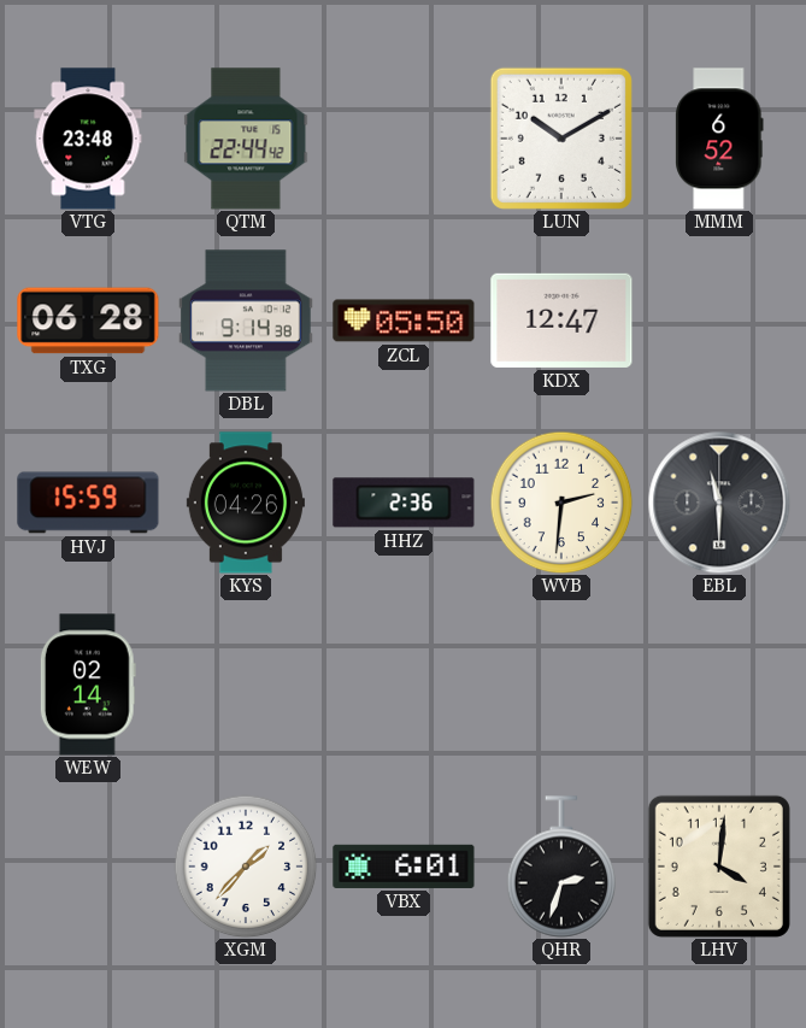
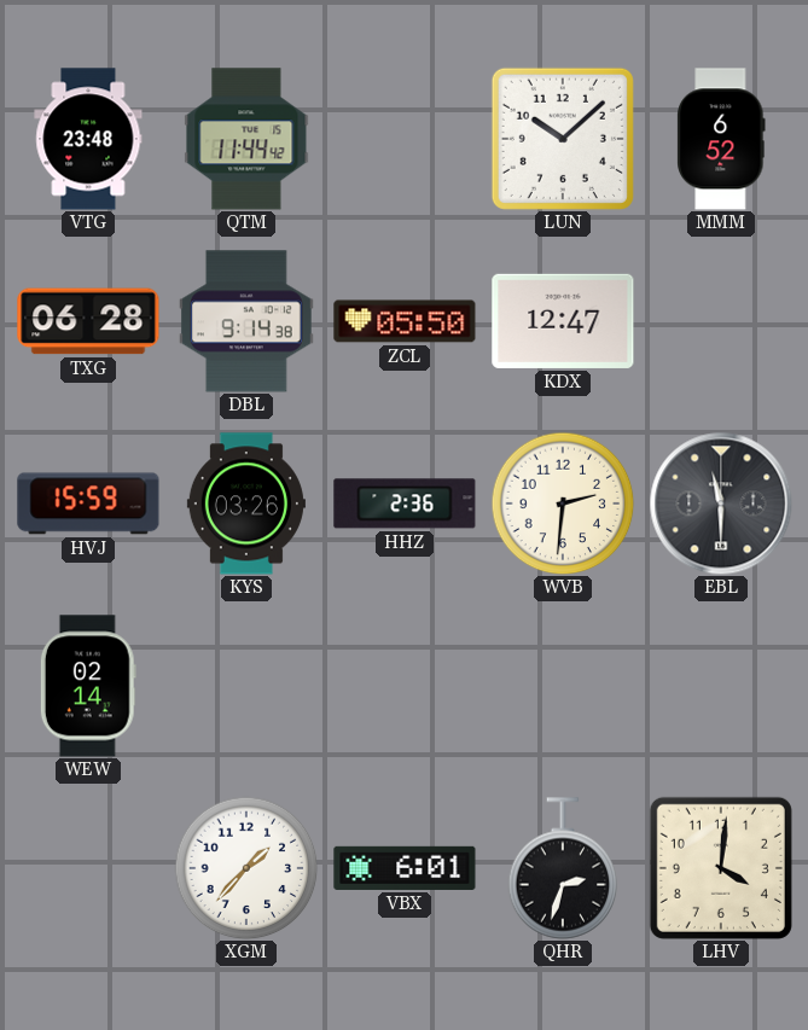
QTM: 22:44 -> 11:44
LUN: 10:10 -> 10:08
KYS: 04:26 -> 03:26
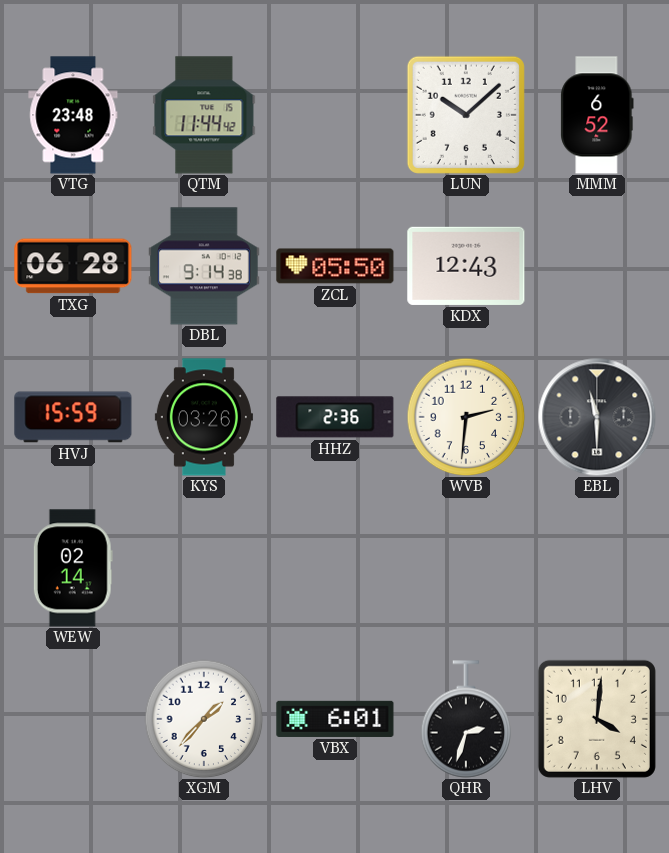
KDX: 12:47 -> 12:43
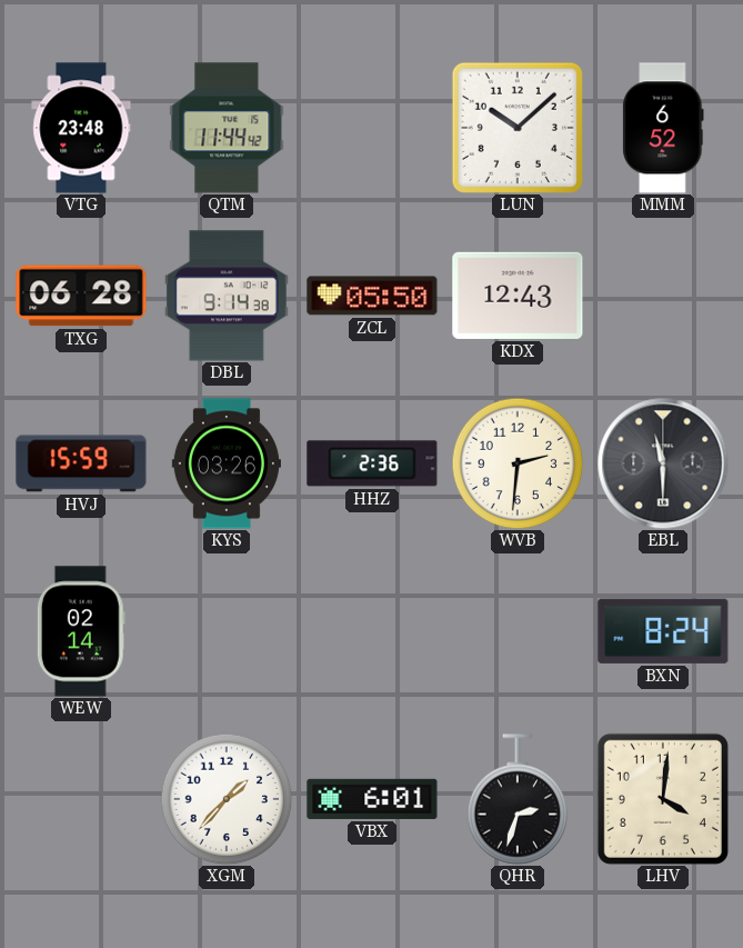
BXN: none -> 8:24
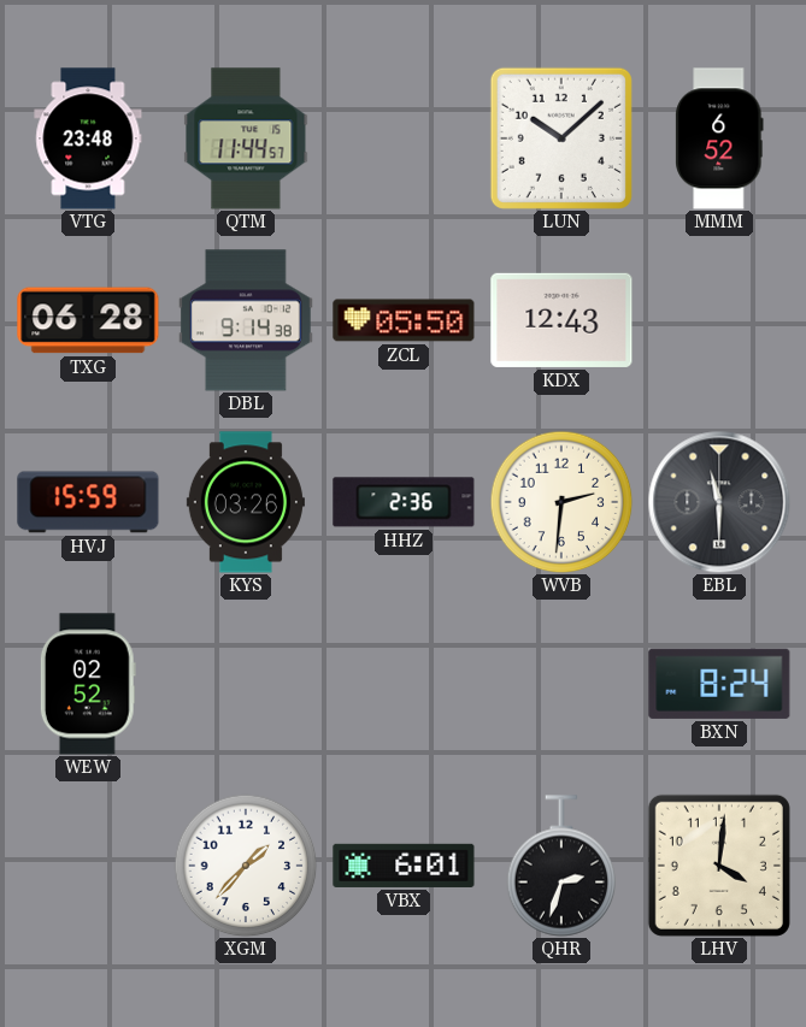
QTM: 11:44:42 -> 11:44:57
WEW: 02:14 -> 02:52
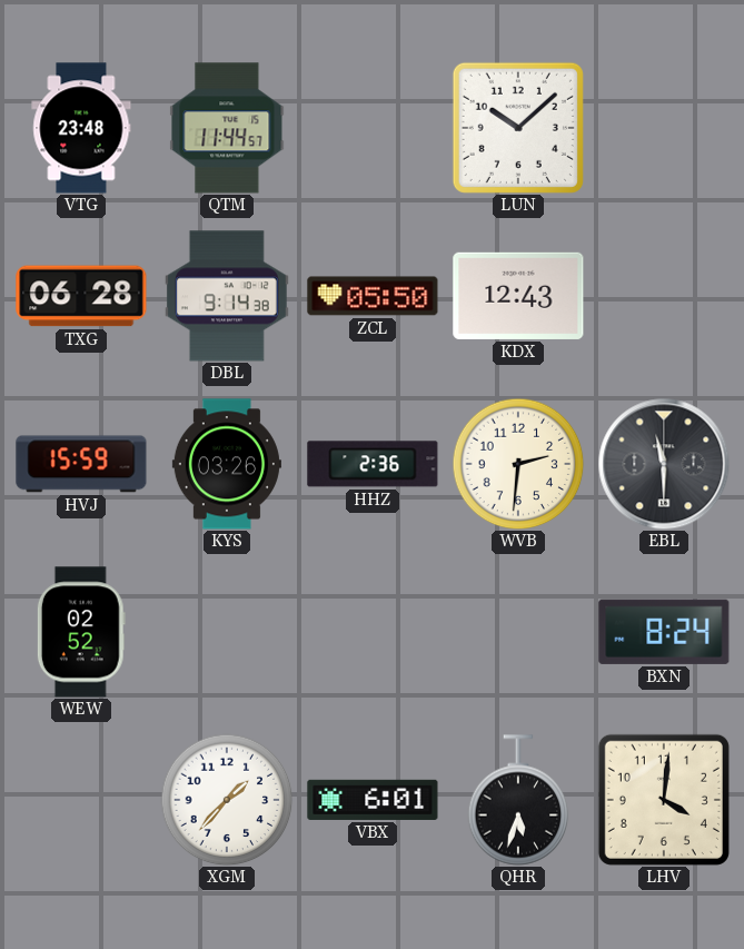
MMM: 6:52 -> none
QHR: 2:33 -> 5:33
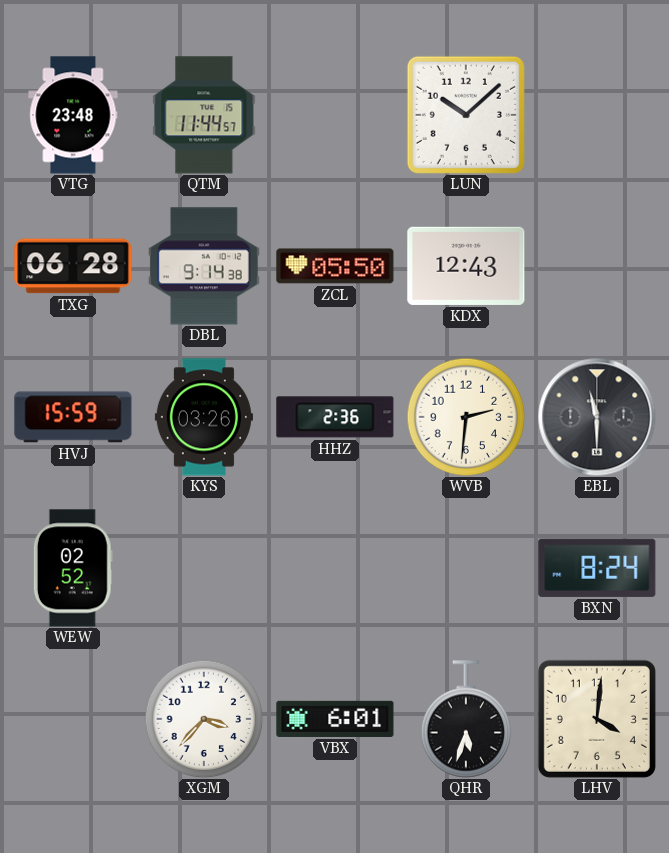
XGM: 1:37 -> 3:37
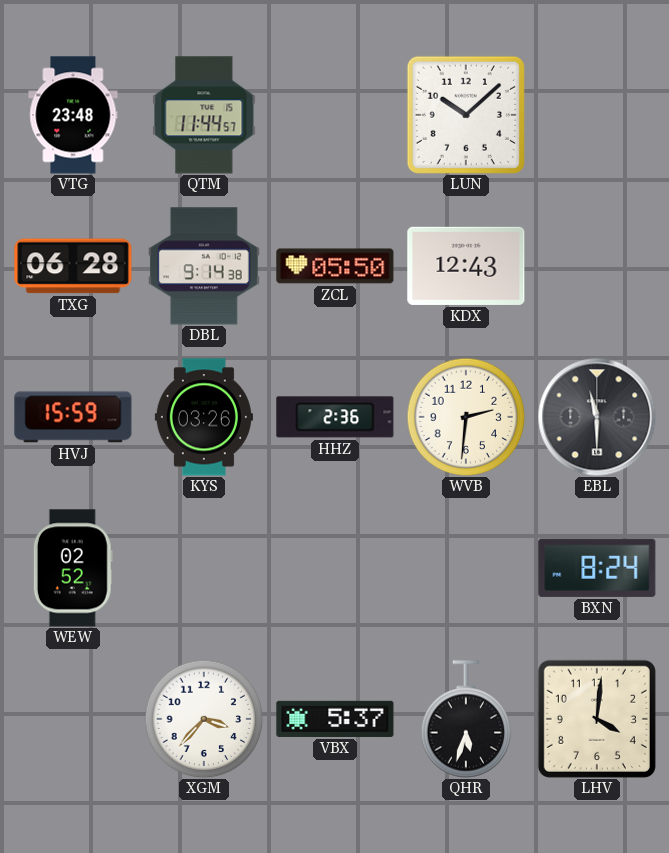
VBX: 6:01 -> 5:37
